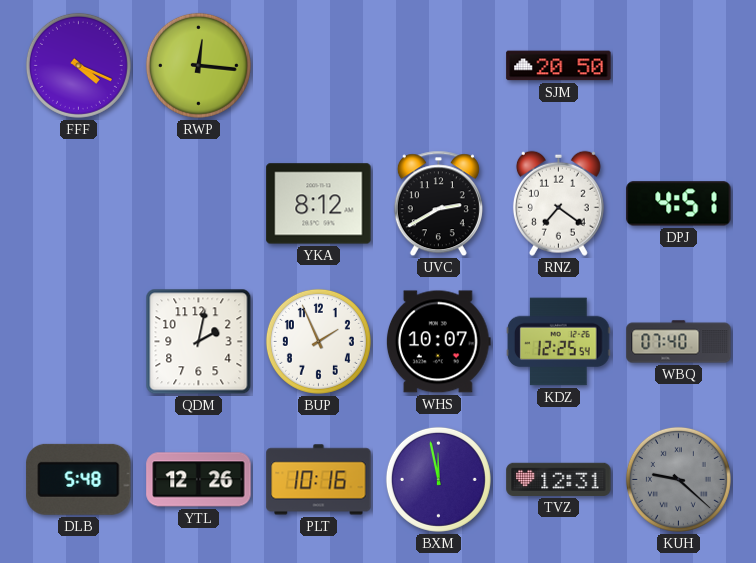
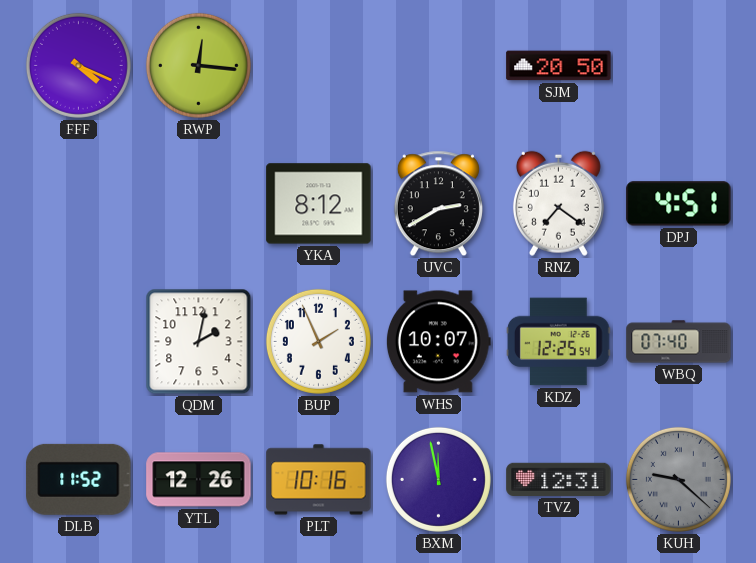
DLB: 5:48 -> 11:52
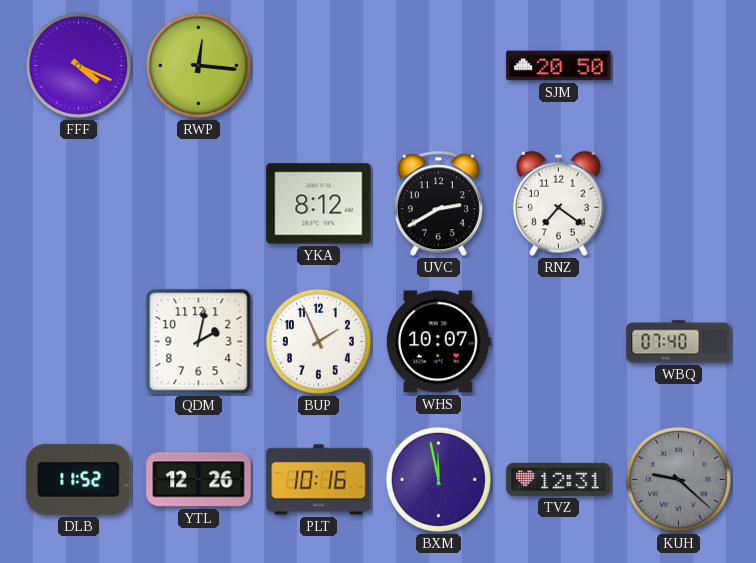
DPJ: 4:51 -> none
KDZ: 12:25 -> none
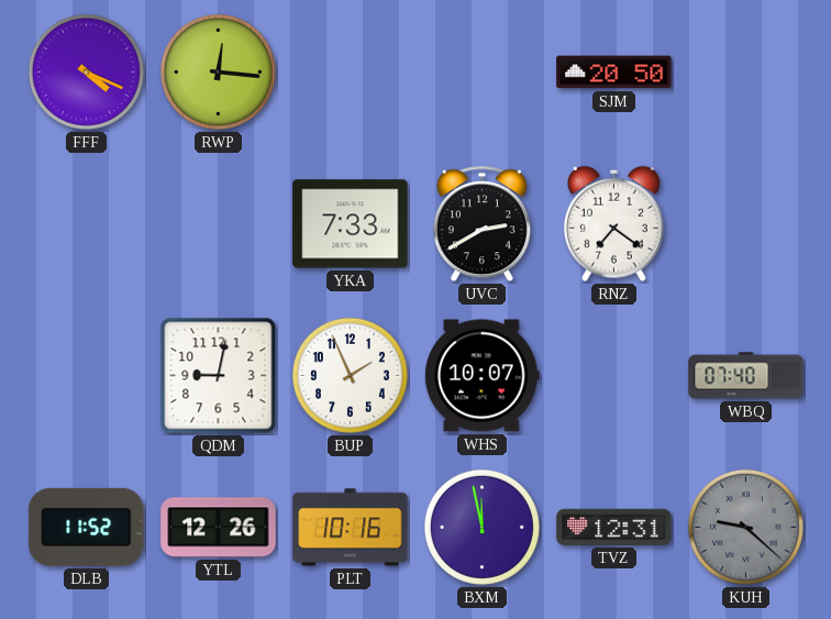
YKA: 8:12 -> 7:33
QDM: 2:02 -> 9:02
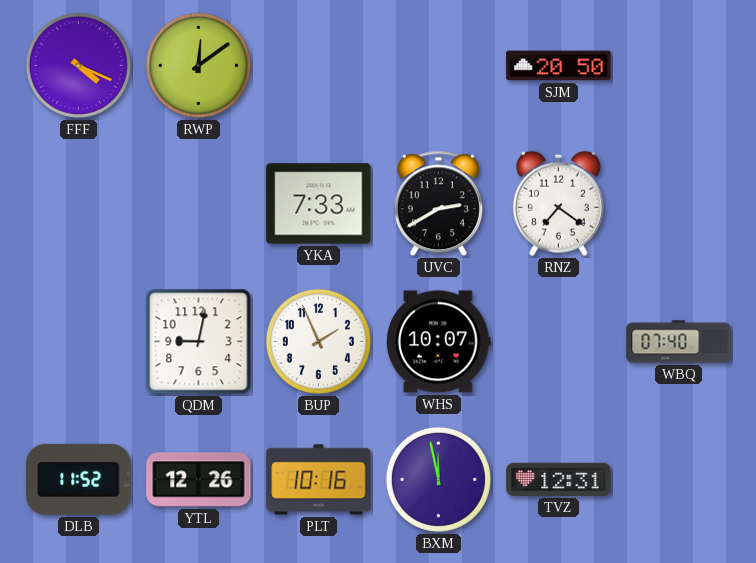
RWP: 12:16 -> 12:09
KUH: 9:22 -> none
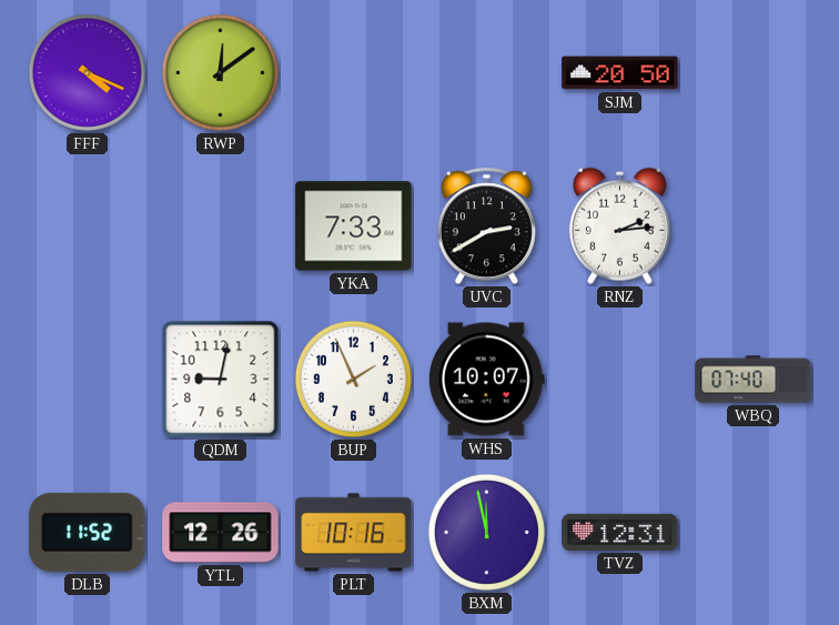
RNZ: 7:21 -> 2:14
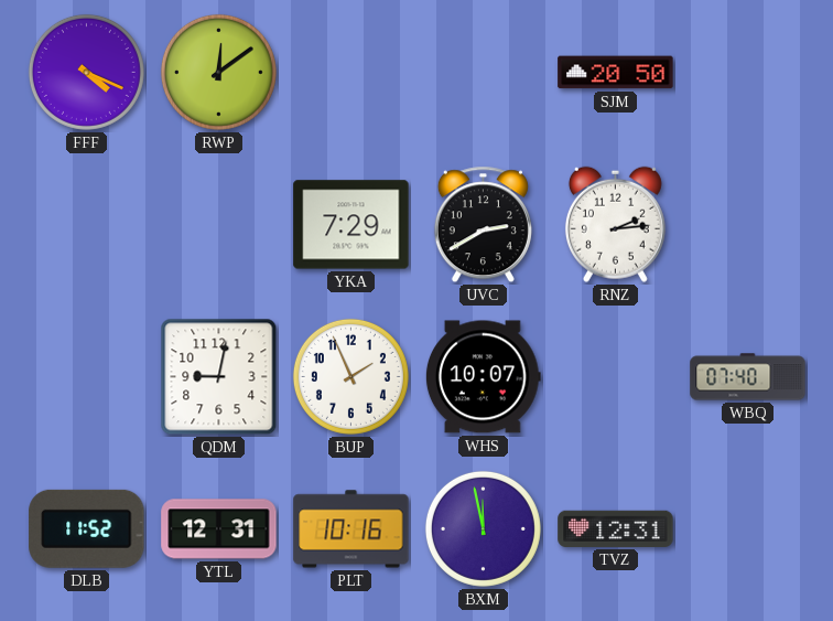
YKA: 7:33 -> 7:29
YTL: 12:26 -> 12:31
